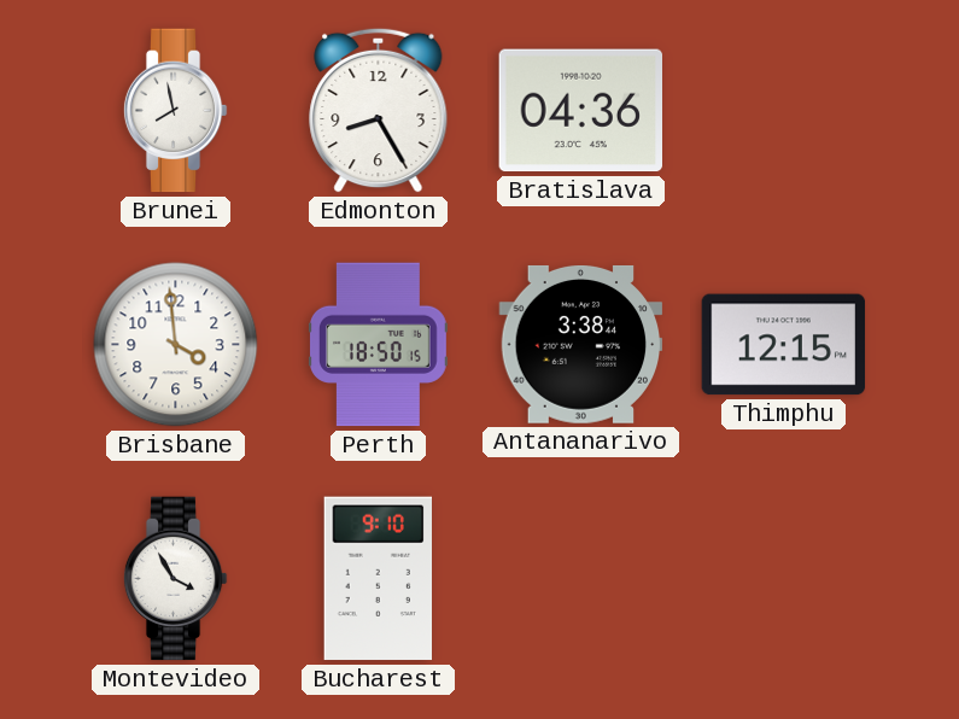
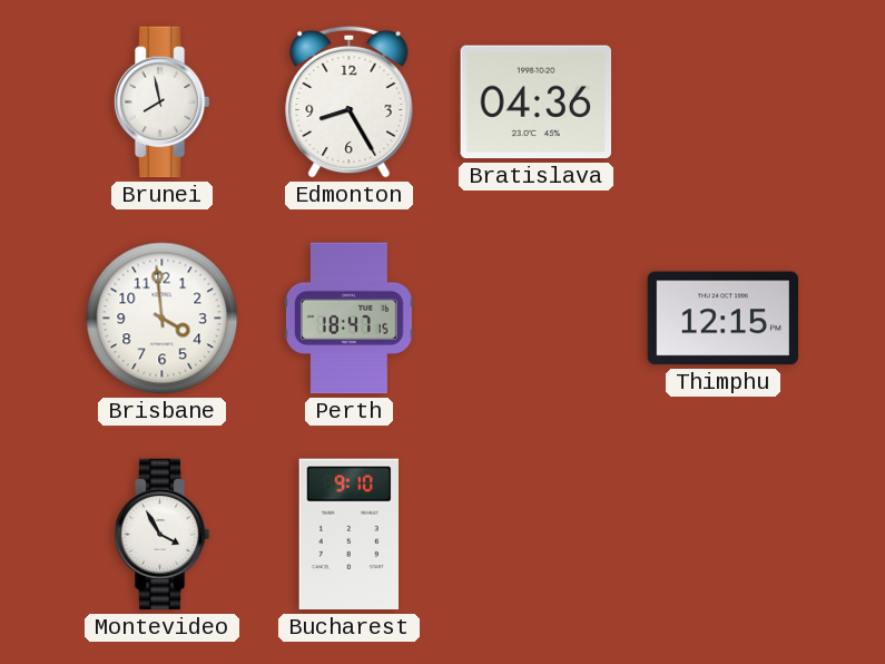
Perth: 18:50 -> 18:47
Antananarivo: 3:38 -> none
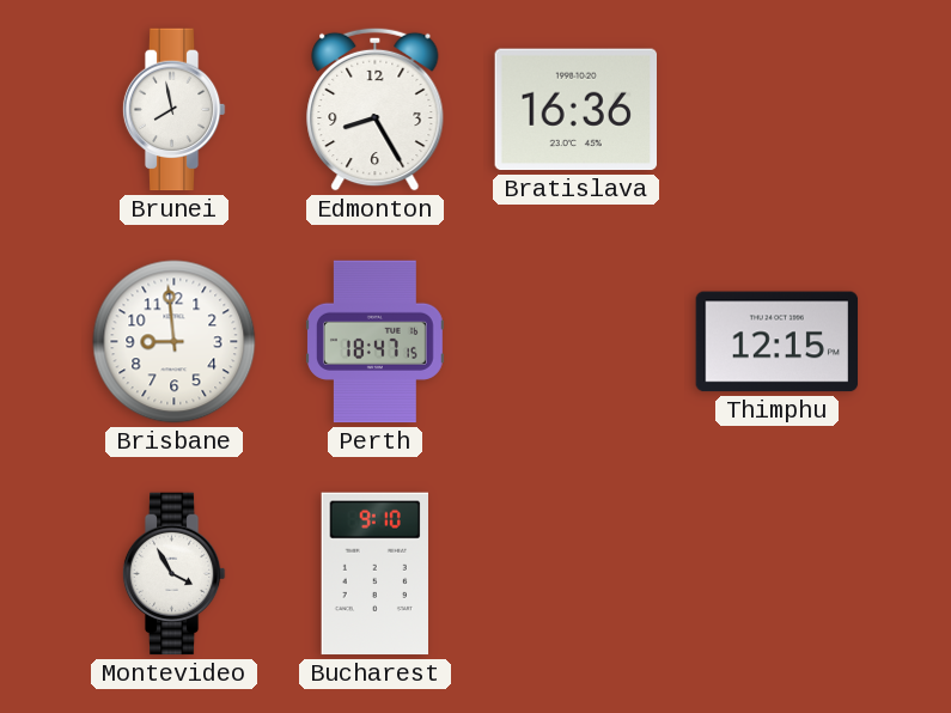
Bratislava: 04:36 -> 16:36
Brisbane: 3:59 -> 8:59
